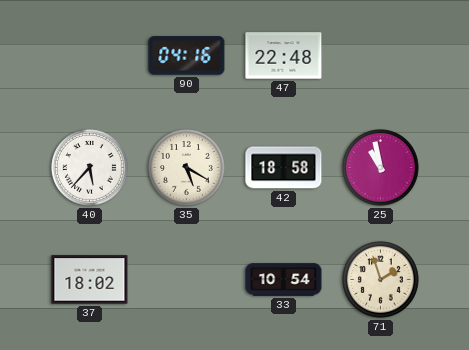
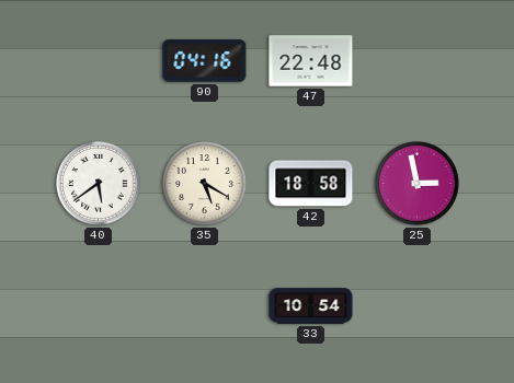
40: 5:37 -> 5:39
25: 10:58 -> 2:58
37: 18:02 -> none
71: 1:57 -> none
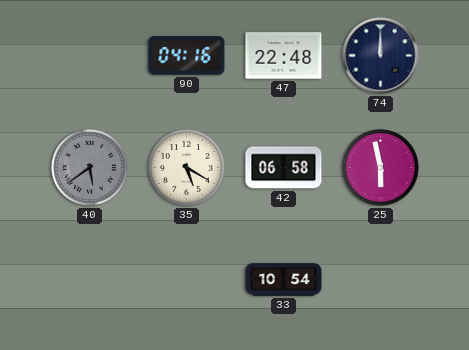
74: none -> 12:00
40 dial: white -> grey
42: 18:58 -> 06:58
25: 2:58 -> 5:58
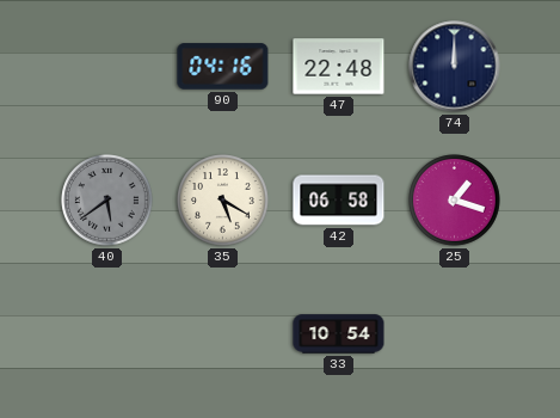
25: 5:58 -> 1:18
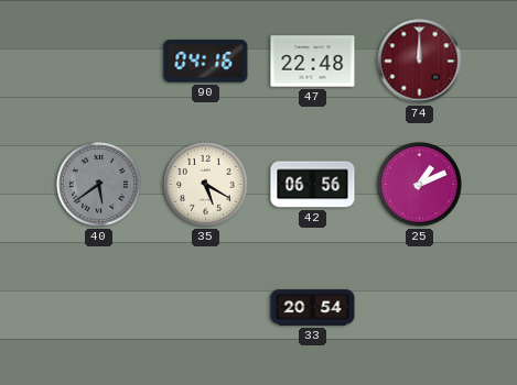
74 dial: navy -> burgundy
42: 06:58 -> 06:56
25: 1:18 -> 1:11
33: 10:54 -> 20:54
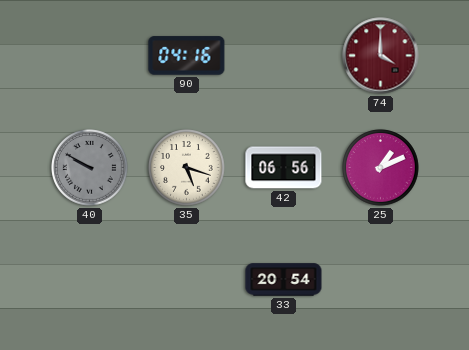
47: 22:48 -> none
74: 12:00 -> 4:00
40: 5:39 -> 9:50
35: 5:20 -> 5:18
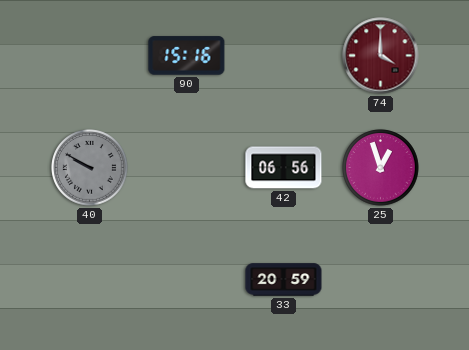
90: 04:16 -> 15:16
35: 5:18 -> none
25: 1:11 -> 12:57
33: 20:54 -> 20:59
